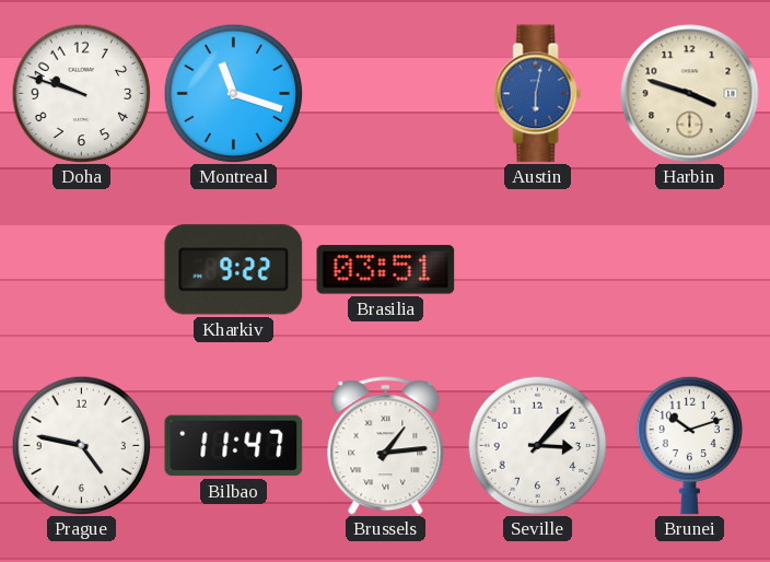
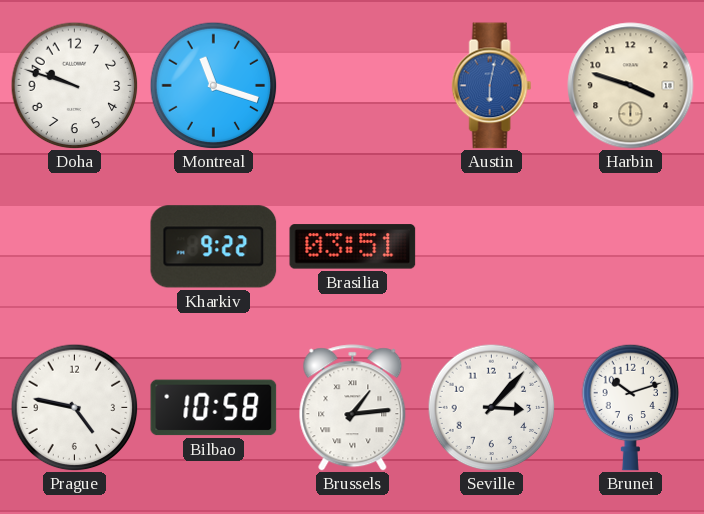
Bilbao: 11:47 -> 10:58
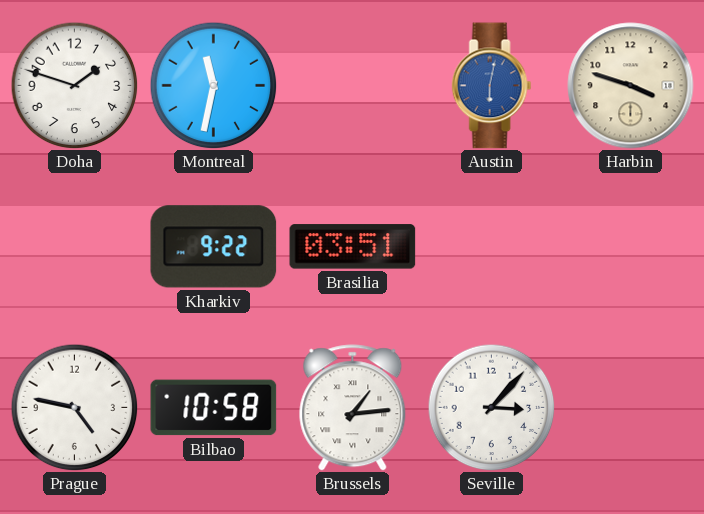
Doha: 9:48 -> 1:48
Montreal: 11:18 -> 11:32
Brunei: 10:12 -> none
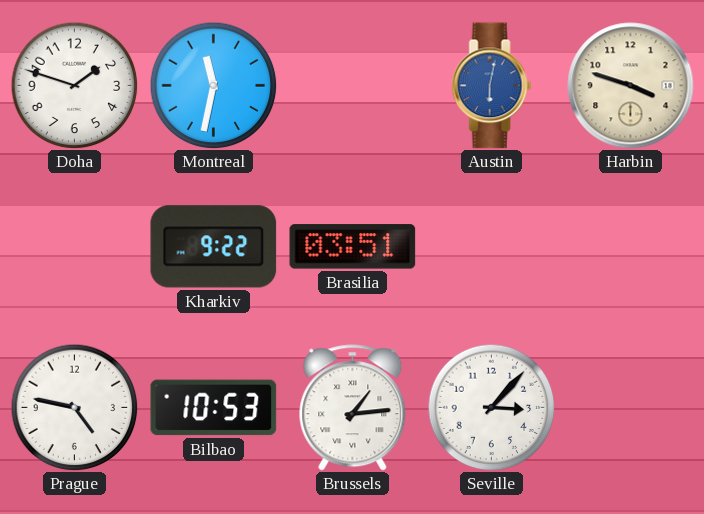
Bilbao: 10:58 -> 10:53
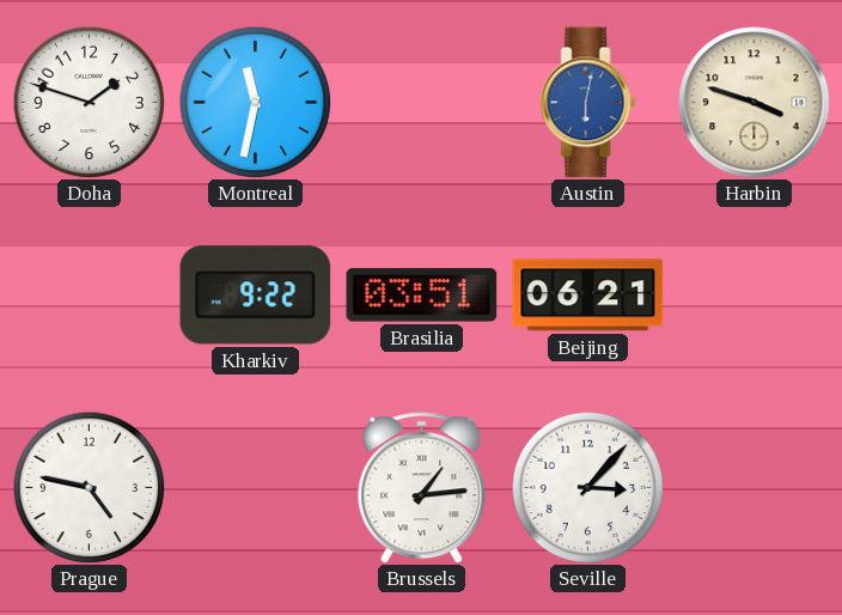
Beijing: none -> 06:21
Bilbao: 10:53 -> none
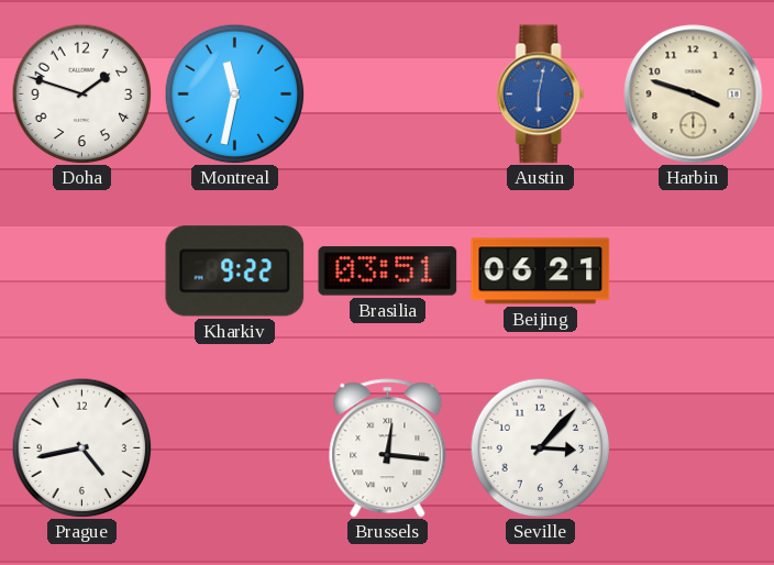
Prague: 4:47 -> 4:43
Brussels: 1:14 -> 12:16
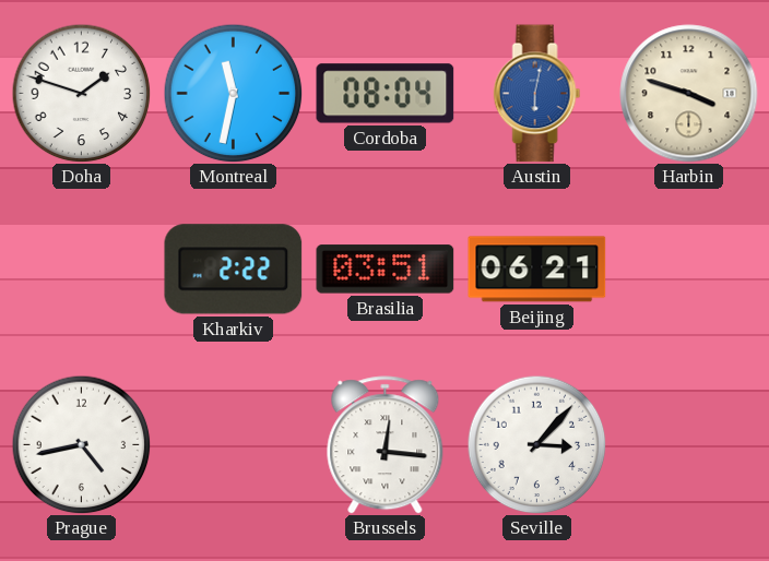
Cordoba: none -> 08:04
Kharkiv: 9:22 -> 2:22
